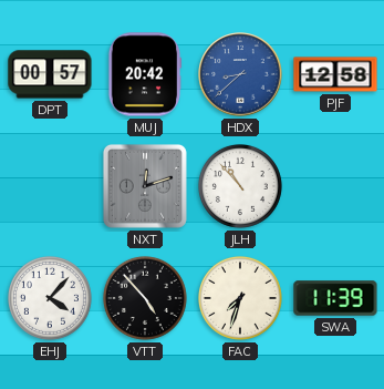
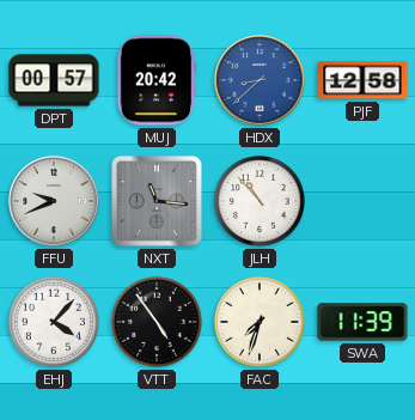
FFU: none -> 9:41
NXT: 12:12 -> 11:16
VTT: 4:53 -> 4:54
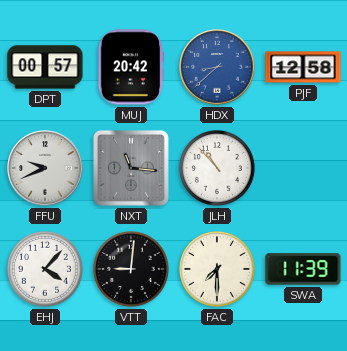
VTT: 4:54 -> 9:01
FAC: 7:33 -> 7:30
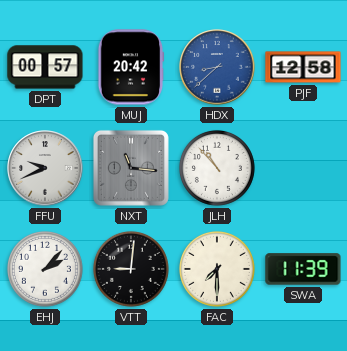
EHJ: 4:07 -> 2:07
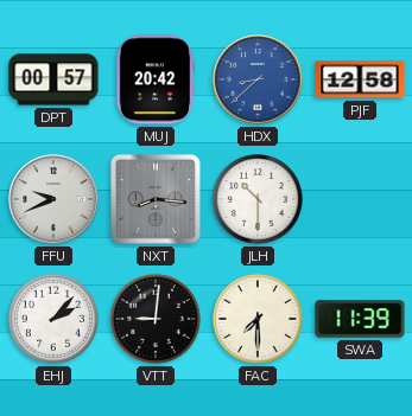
NXT: 11:16 -> 8:16
JLH: 10:53 -> 10:30
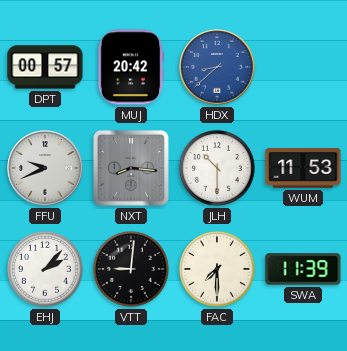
PJF: 12:58 -> none
WUM: none -> 11:53
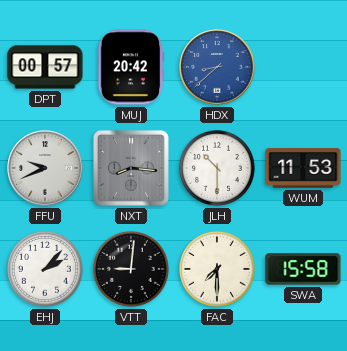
SWA: 11:39 -> 15:58
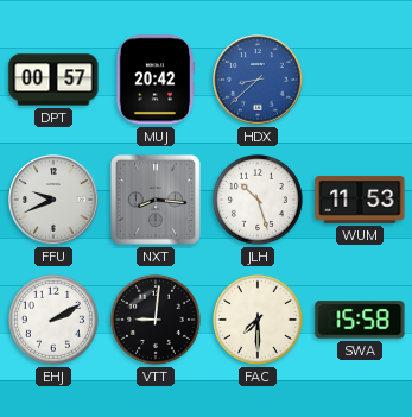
JLH: 10:30 -> 10:27
EHJ: 2:07 -> 2:10
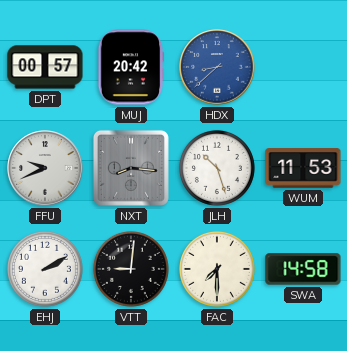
SWA: 15:58 -> 14:58
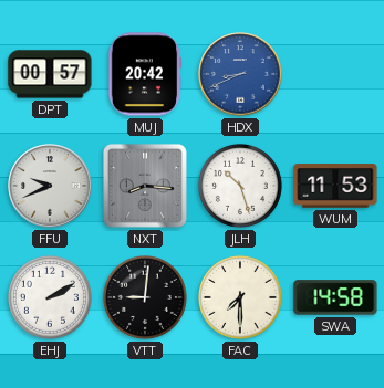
HDX: 8:38 -> 8:41
